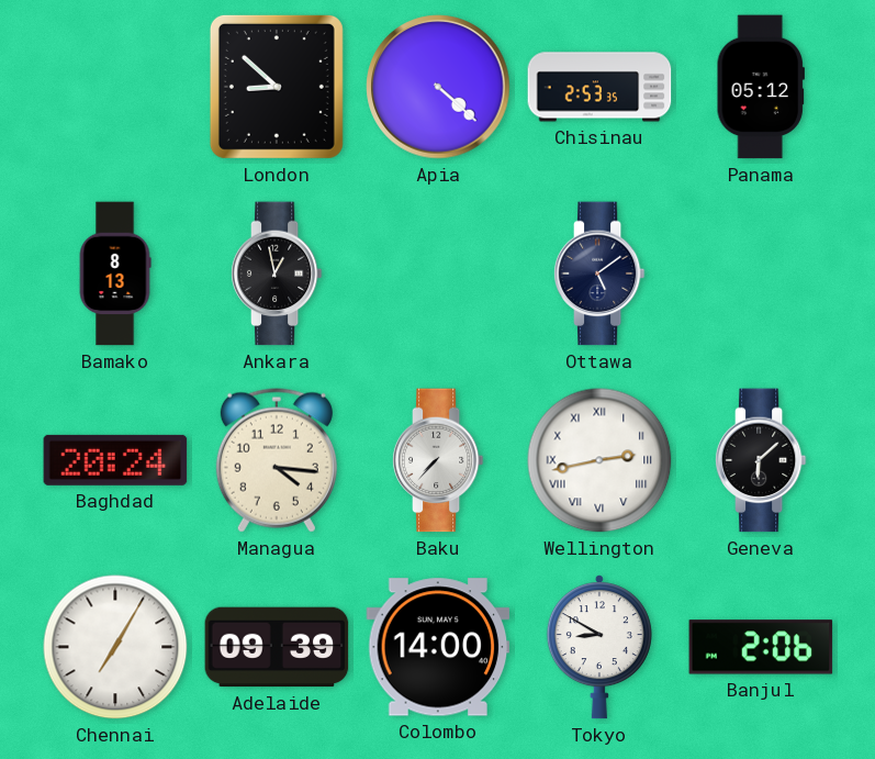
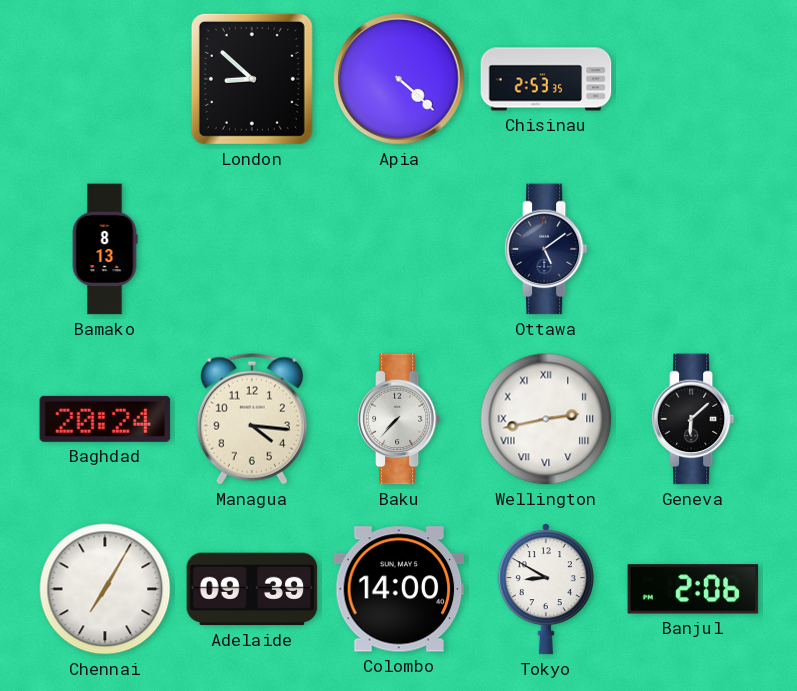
Panama: 05:12 -> none
Ankara: 12:58 -> none
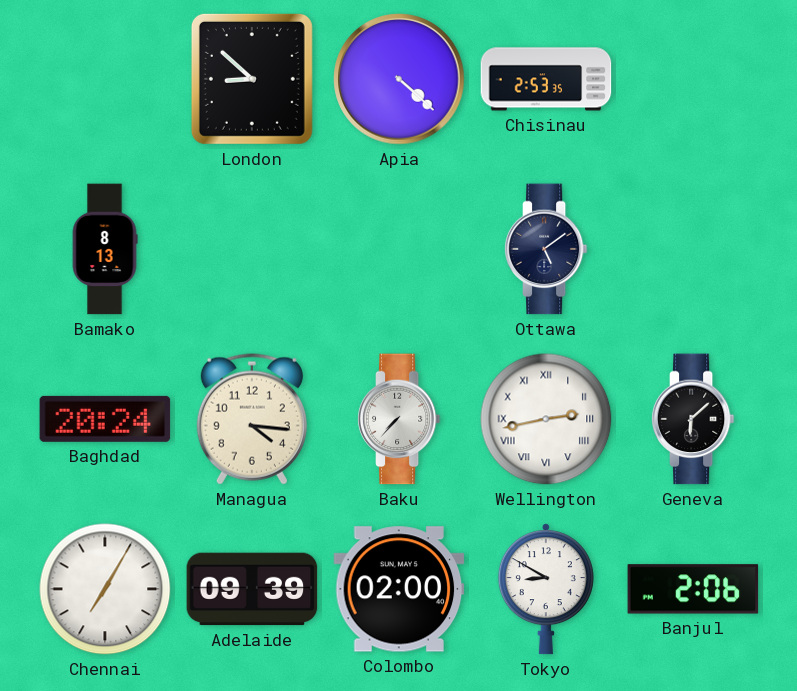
Colombo: 14:00 -> 02:00
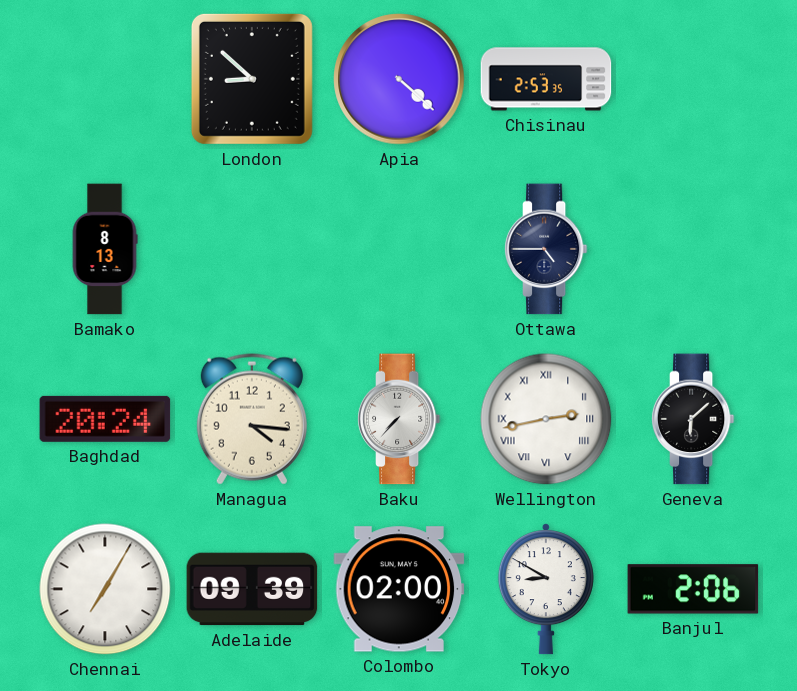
Ottawa: 5:09 -> 4:45
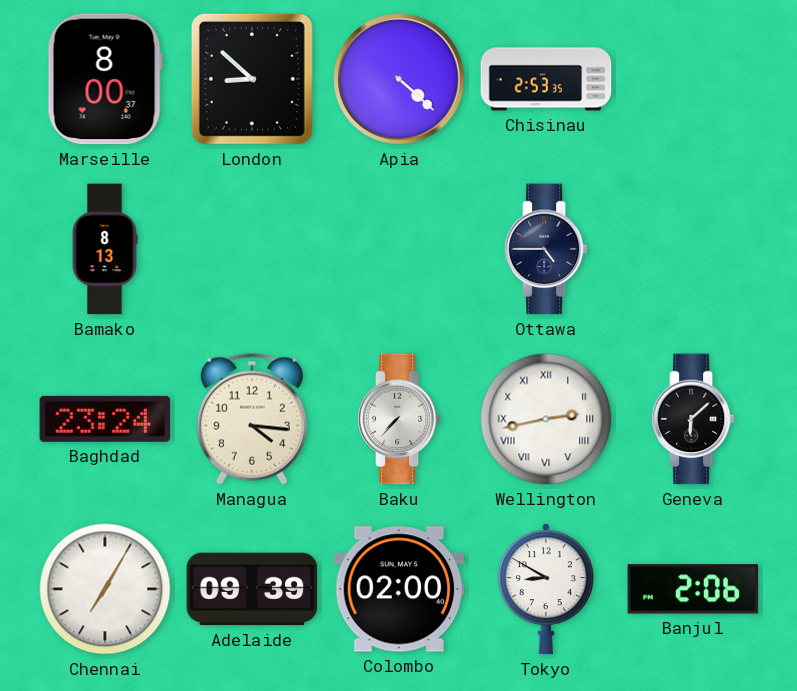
Marseille: none -> 8:00
Baghdad: 20:24 -> 23:24
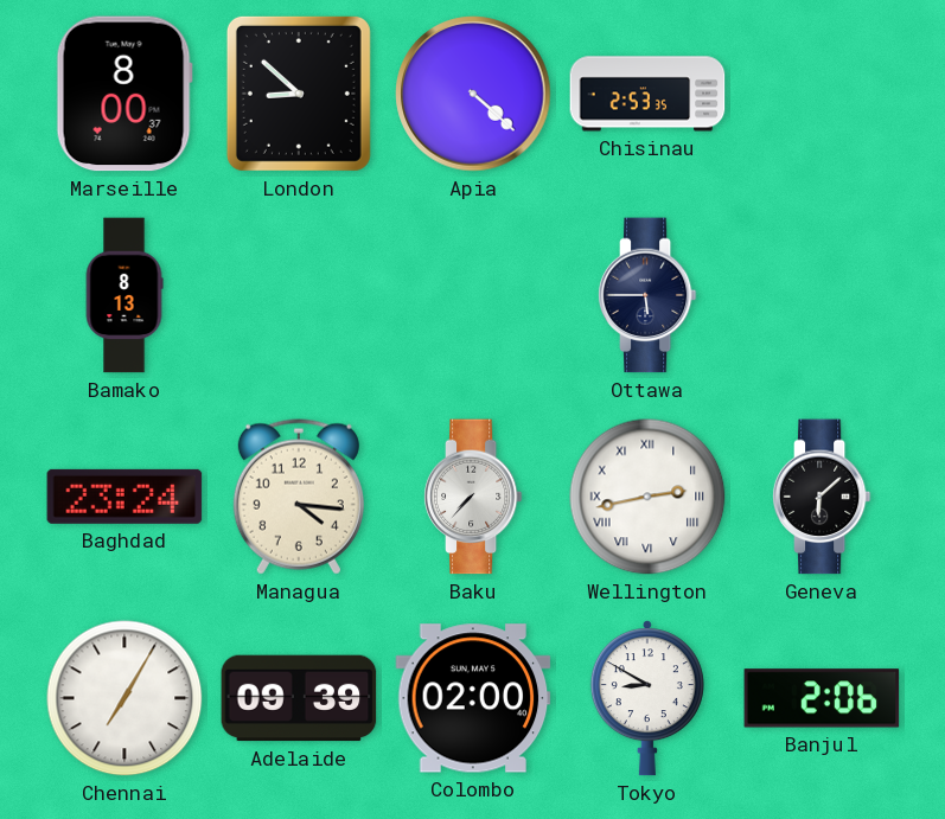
Ottawa: 4:45 -> 5:45
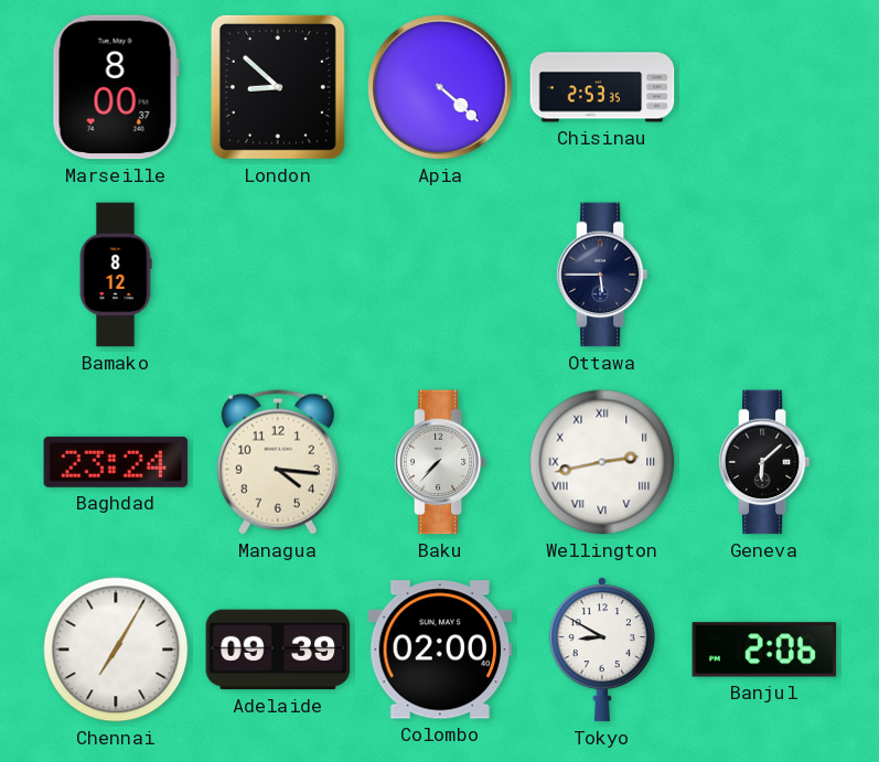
Bamako: 8:13 -> 8:12
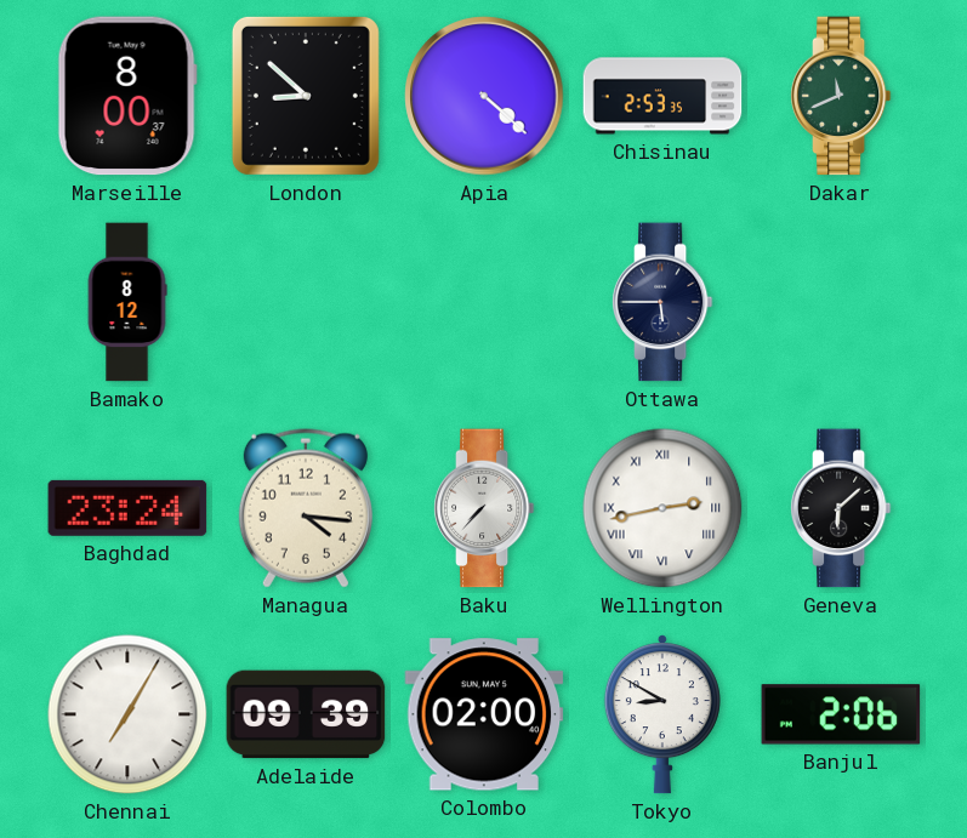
Dakar: none -> 11:41
